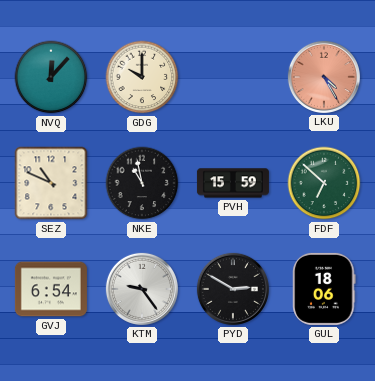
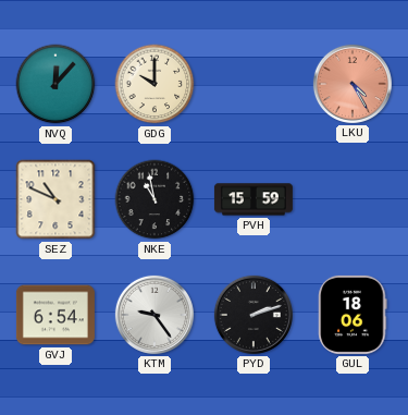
FDF: 6:52 -> none
PYD: 2:50 -> 2:12
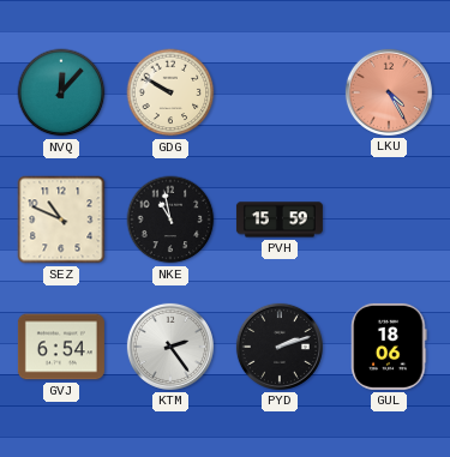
GDG: 10:00 -> 9:50
KTM: 9:24 -> 2:24
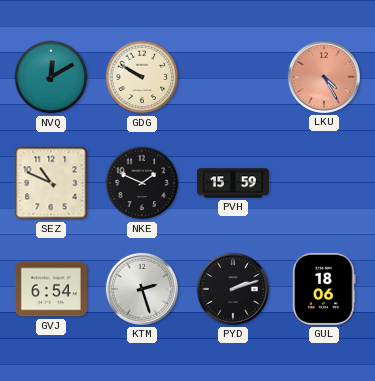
NVQ: 12:07 -> 12:10
NKE: 10:58 -> 1:49
KTM: 2:24 -> 2:27
